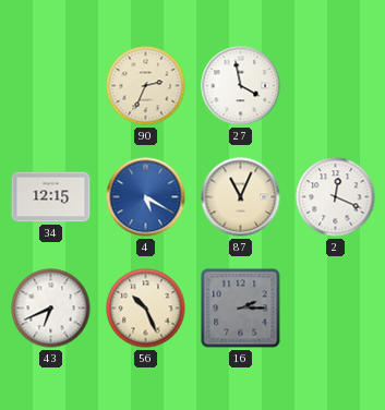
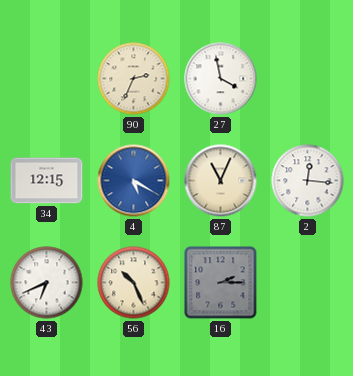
2: 12:19 -> 12:16
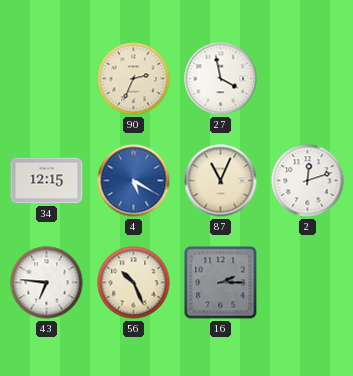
2: 12:16 -> 12:12
43: 6:41 -> 6:46
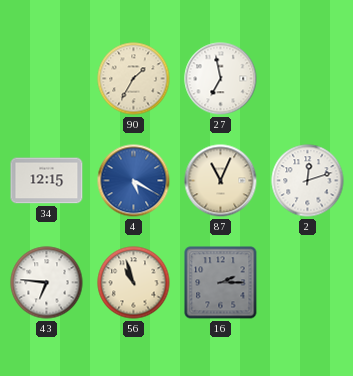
90: 2:34 -> 1:35
27: 3:58 -> 6:58
56: 10:26 -> 10:57
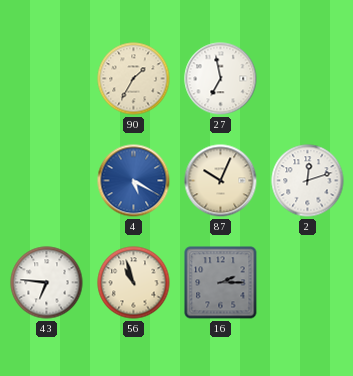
34: 12:15 -> none
87: 11:04 -> 10:04
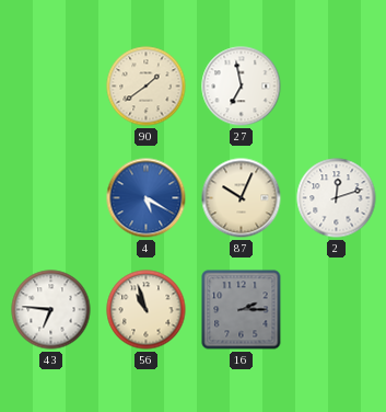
90: 1:35 -> 1:39
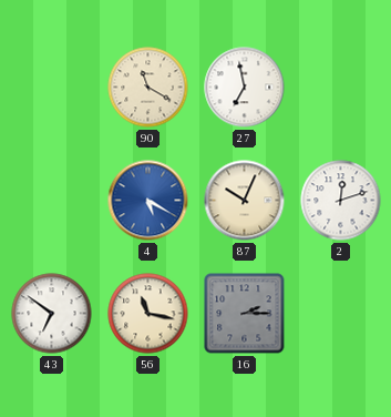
90: 1:39 -> 11:20
43: 6:46 -> 6:51
56: 10:57 -> 11:17
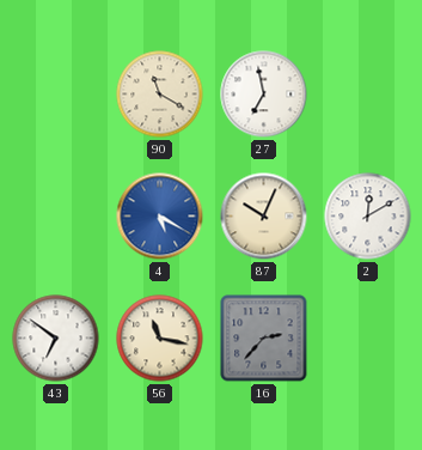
2: 12:12 -> 12:10
16: 2:15 -> 2:37
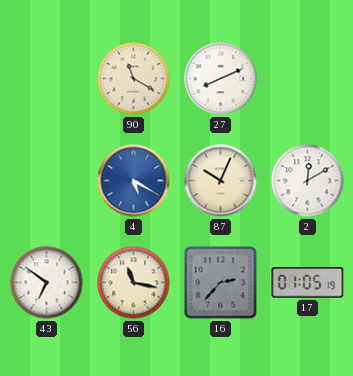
27: 6:58 -> 8:11
17: none -> 01:05
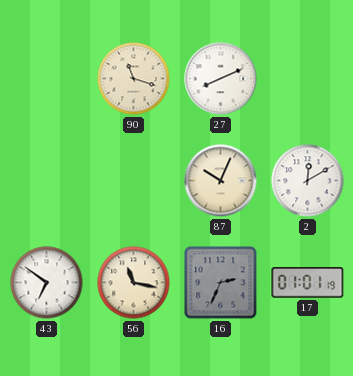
90: 11:20 -> 11:18
4: 5:20 -> none
16: 2:37 -> 2:34
17: 01:05 -> 01:01
